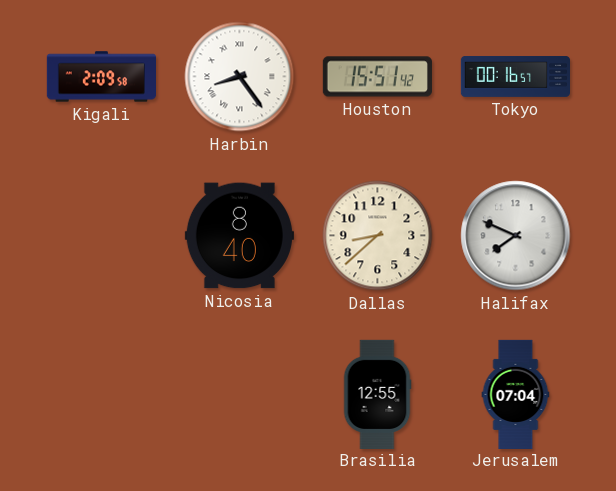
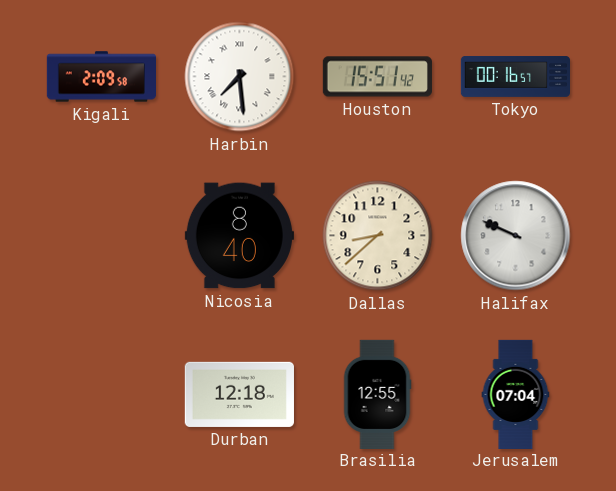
Harbin: 8:24 -> 7:29
Halifax: 7:49 -> 9:49
Durban: none -> 12:18
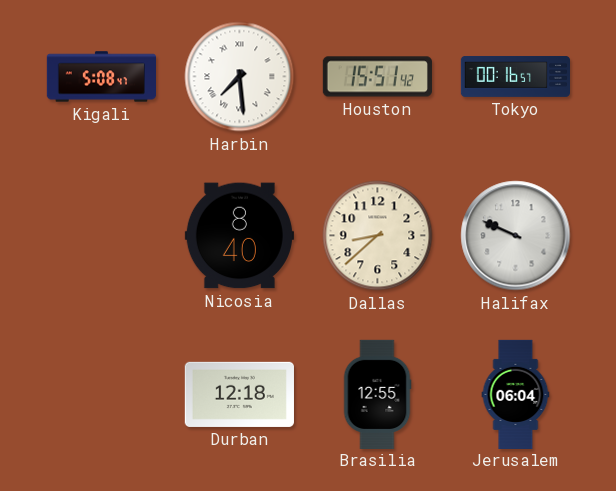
Kigali: 2:09 -> 5:08
Jerusalem: 07:04 -> 06:04
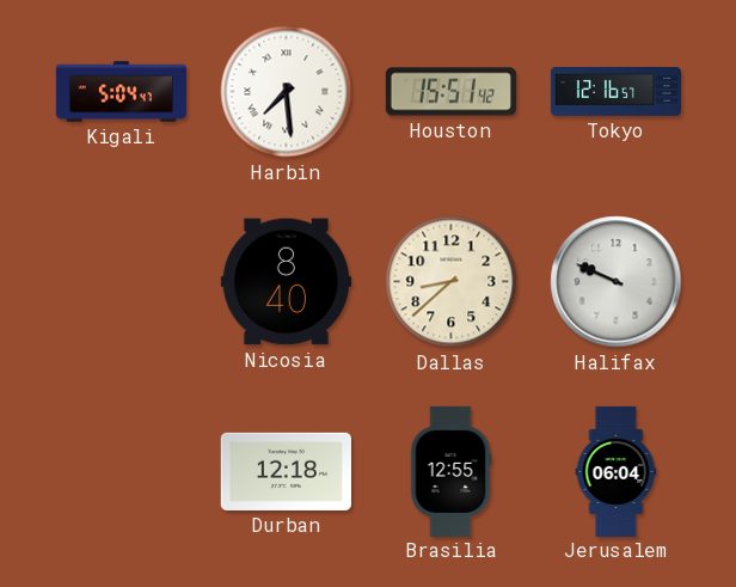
Kigali: 5:08 -> 5:04
Tokyo: 00:16 -> 12:16
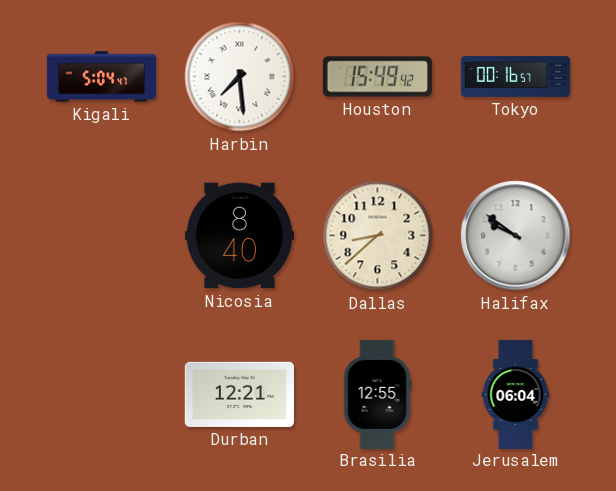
Houston: 15:51 -> 15:49
Tokyo: 12:16 -> 00:16
Halifax: 9:49 -> 9:51
Durban: 12:18 -> 12:21
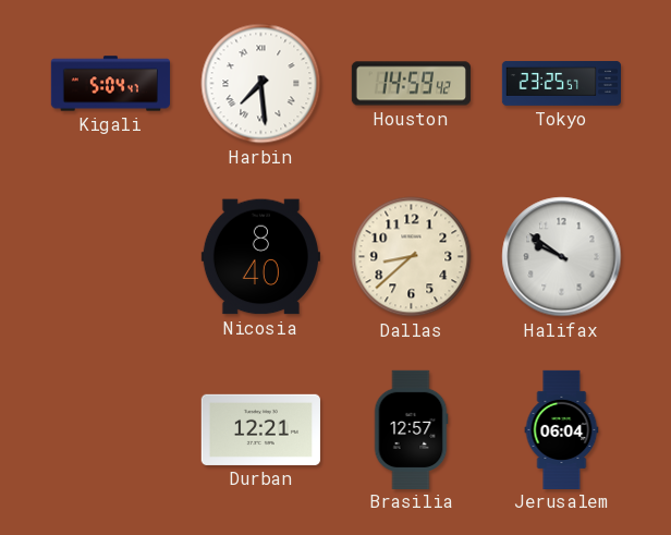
Houston: 15:49 -> 14:59
Tokyo: 00:16 -> 23:25
Brasilia: 12:55 -> 12:57
